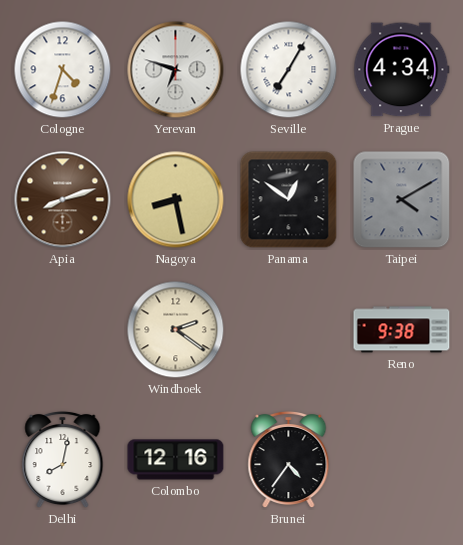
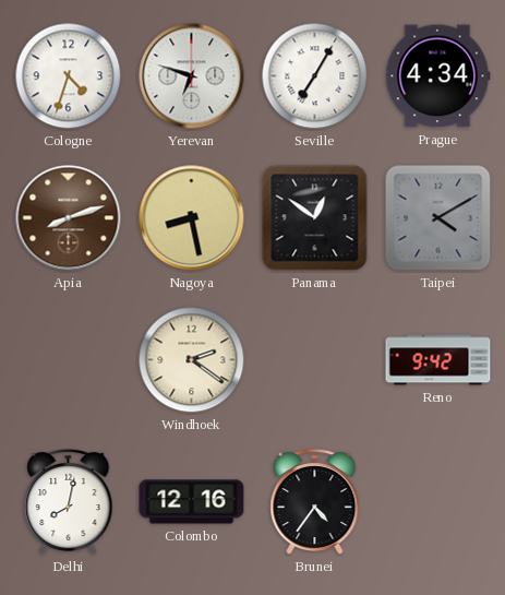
Reno: 9:38 -> 9:42
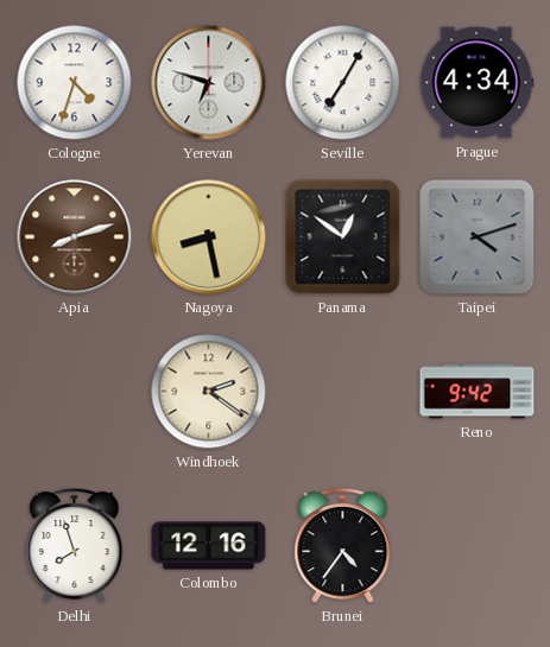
Taipei: 4:10 -> 4:12
Delhi: 8:02 -> 7:57
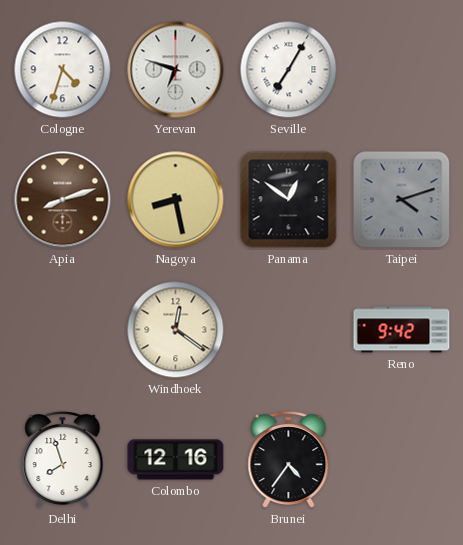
Prague: 4:34 -> none
Windhoek: 2:21 -> 12:21
